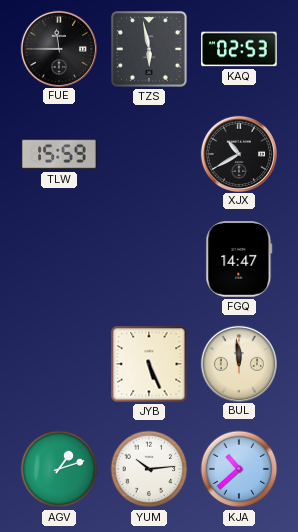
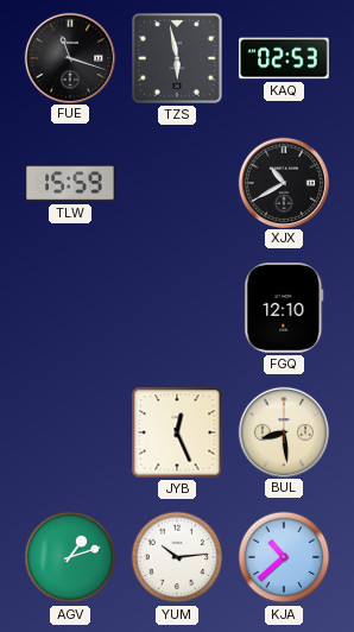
FUE: 11:45 -> 11:18
FGQ: 14:47 -> 12:10
JYB: 5:26 -> 12:26
BUL: 11:59 -> 8:29
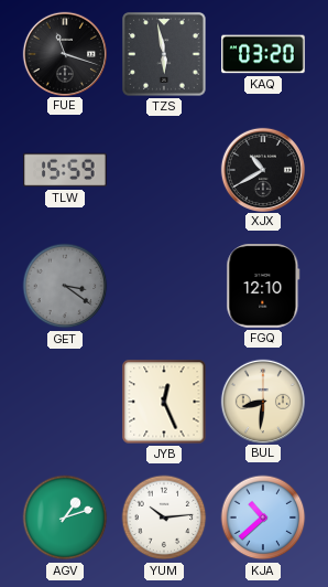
KAQ: 02:53 -> 03:20
GET: none -> 3:21
BUL: 8:29 -> 8:31
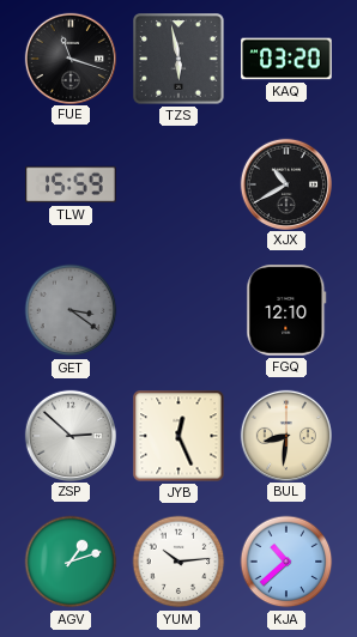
ZSP: none -> 2:52
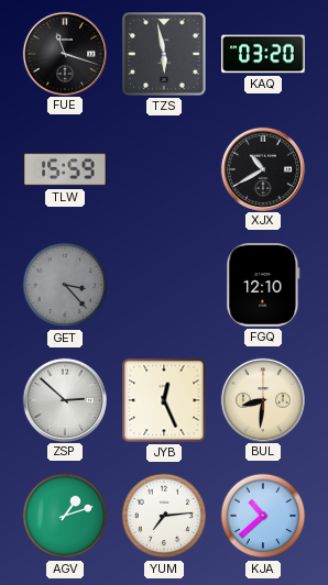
GET: 3:21 -> 3:23
YUM: 10:14 -> 7:14
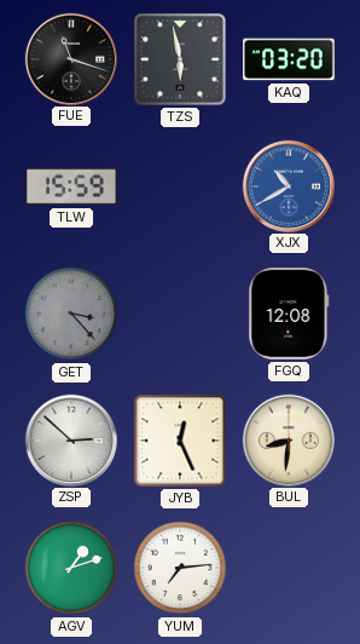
XJX dial: black -> blue
FGQ: 12:10 -> 12:08
KJA: 10:38 -> none
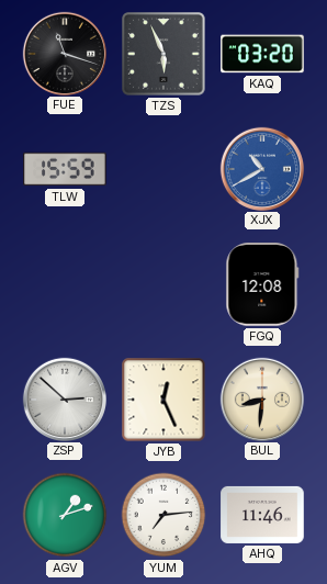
TZS: 5:58 -> 5:56
GET: 3:23 -> none
AHQ: none -> 11:46
